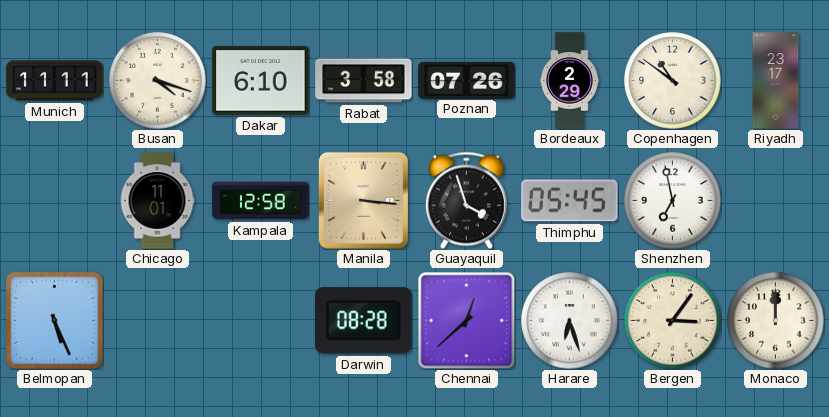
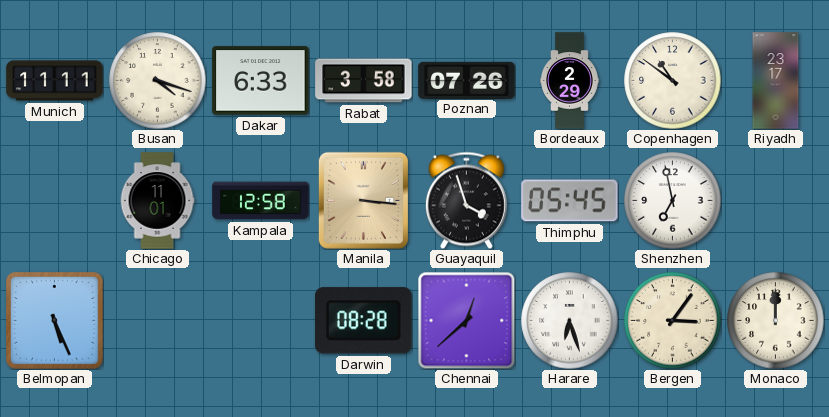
Dakar: 6:10 -> 6:33
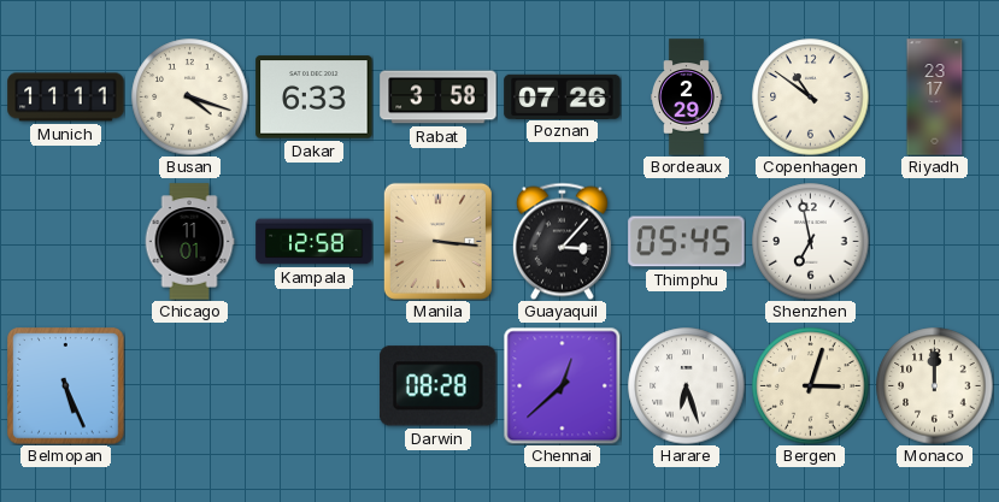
Guayaquil: 3:57 -> 3:07
Bergen: 3:06 -> 3:03
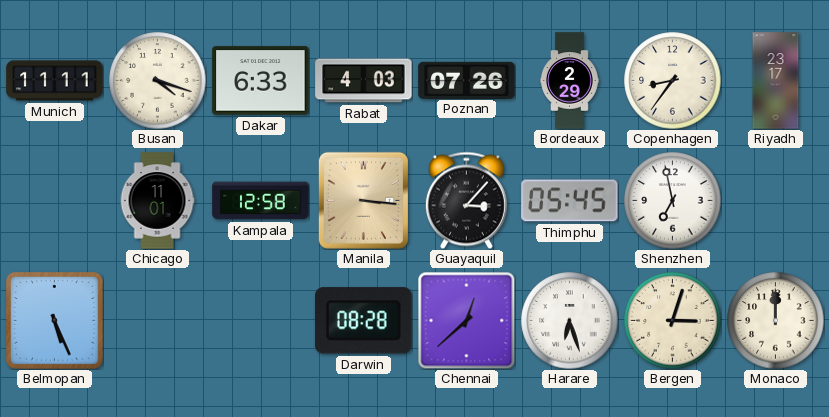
Rabat: 3:58 -> 4:03
Copenhagen: 10:51 -> 8:36
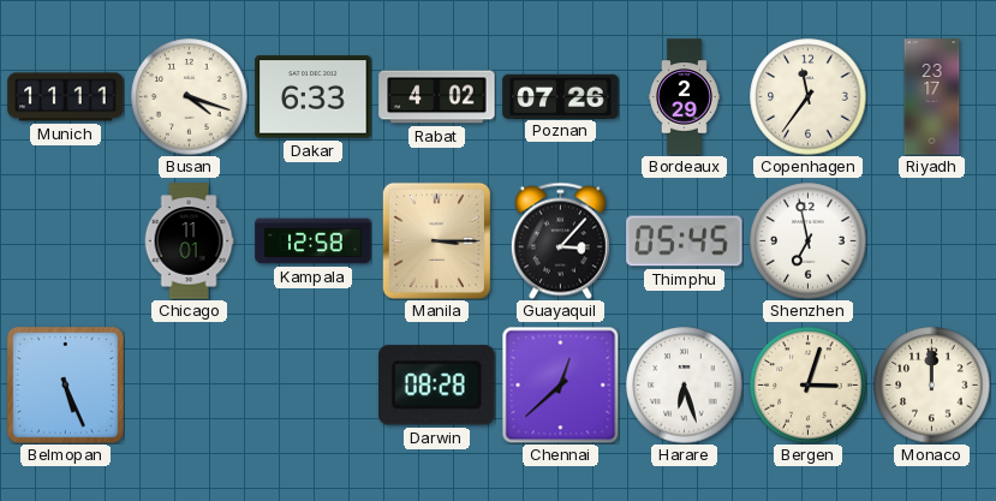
Rabat: 4:03 -> 4:02
Copenhagen: 8:36 -> 11:36
Manila: 3:16 -> 3:15
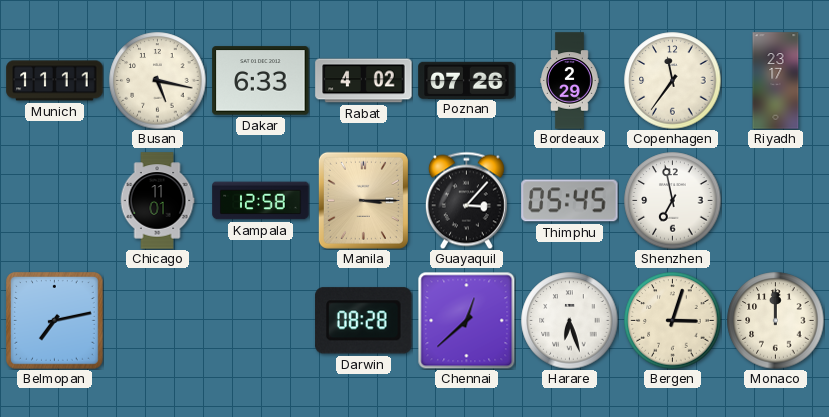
Busan: 4:18 -> 5:17
Belmopan: 5:26 -> 7:13
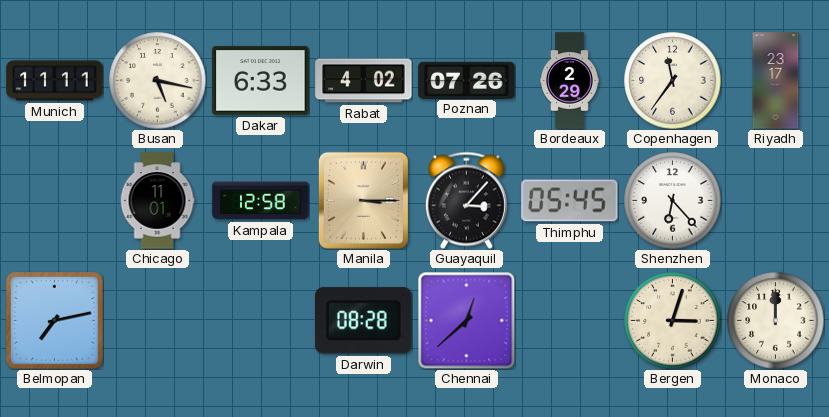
Shenzhen: 6:58 -> 6:23
Harare: 6:27 -> none
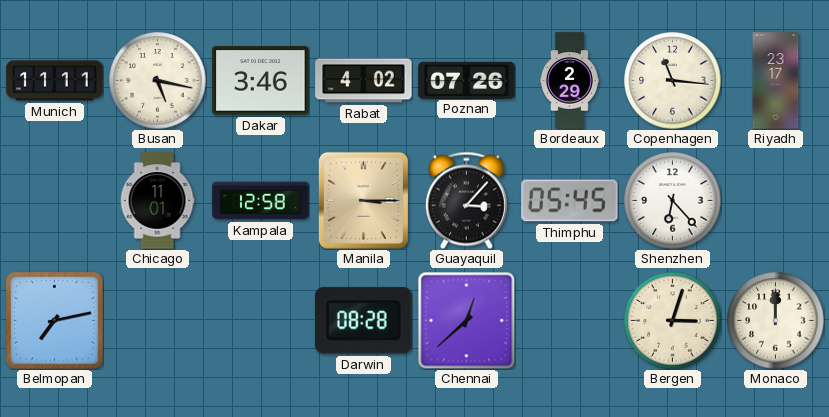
Dakar: 6:33 -> 3:46
Copenhagen: 11:36 -> 11:16
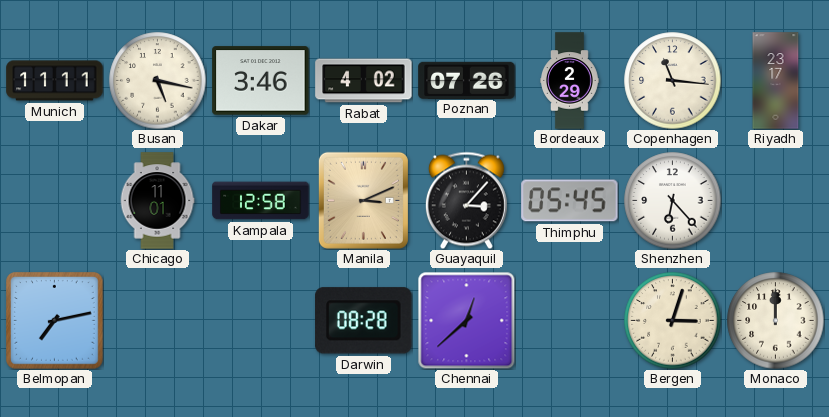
Manila: 3:15 -> 3:11
